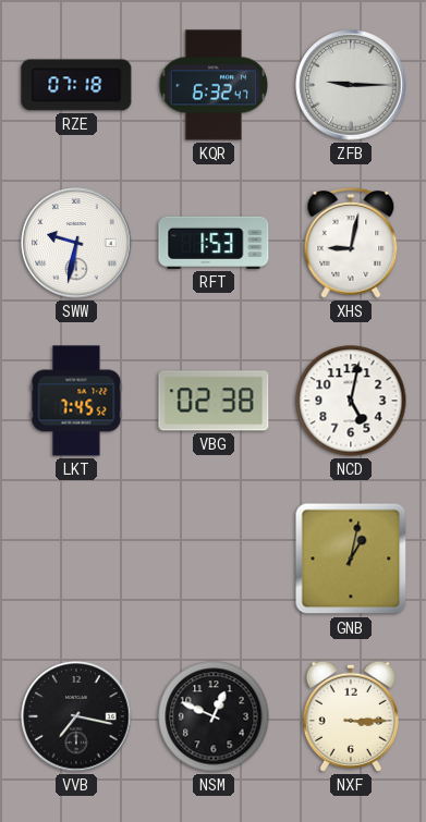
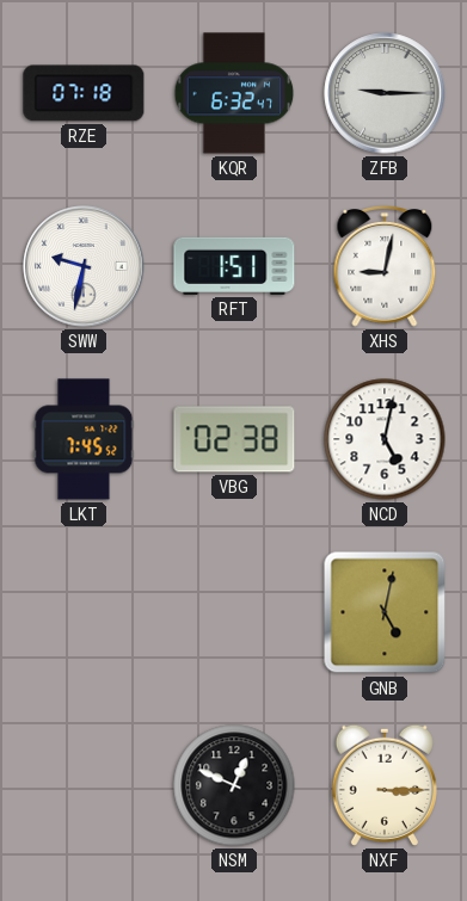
RFT: 1:53 -> 1:51
GNB: 1:02 -> 5:02
VVB: 7:17 -> none
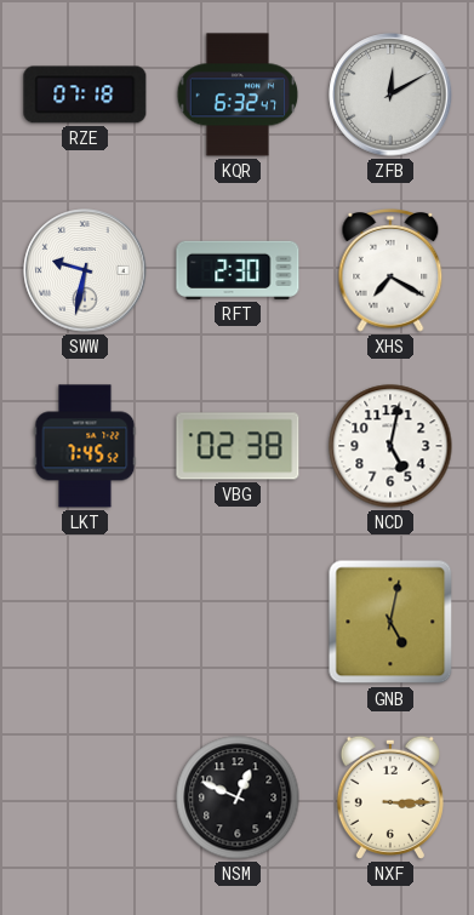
ZFB: 9:15 -> 12:10
RFT: 1:51 -> 2:30
XHS: 9:02 -> 7:20
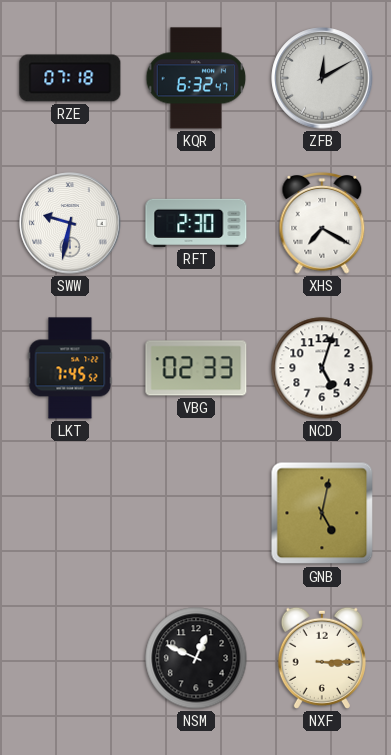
VBG: 02:38 -> 02:33
NCD: 5:02 -> 5:03
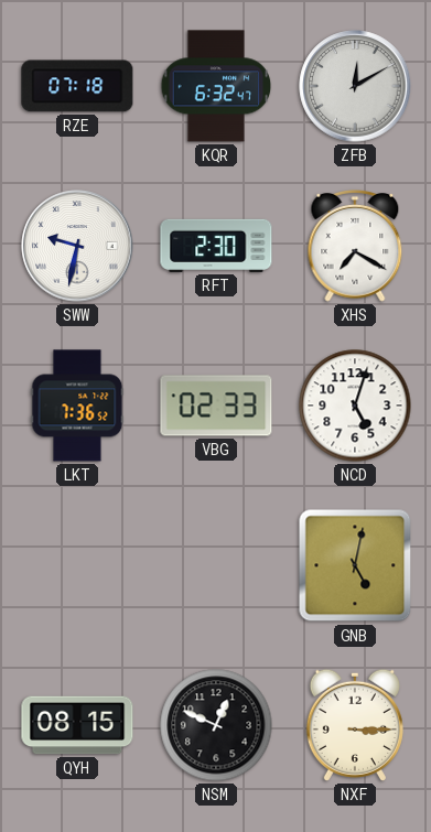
LKT: 7:45 -> 7:36
QYH: none -> 08:15
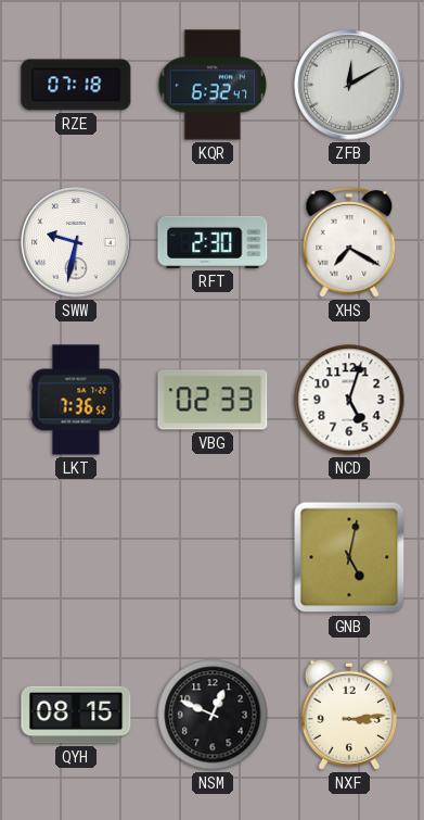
NXF: 3:15 -> 3:14
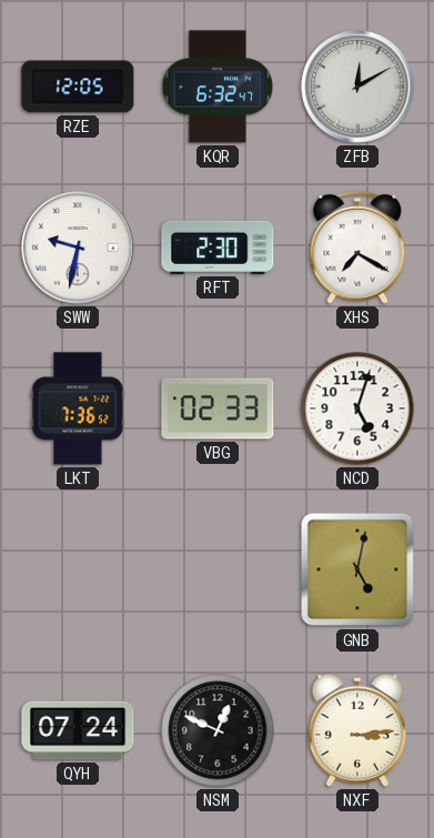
RZE: 07:18 -> 12:05
QYH: 08:15 -> 07:24
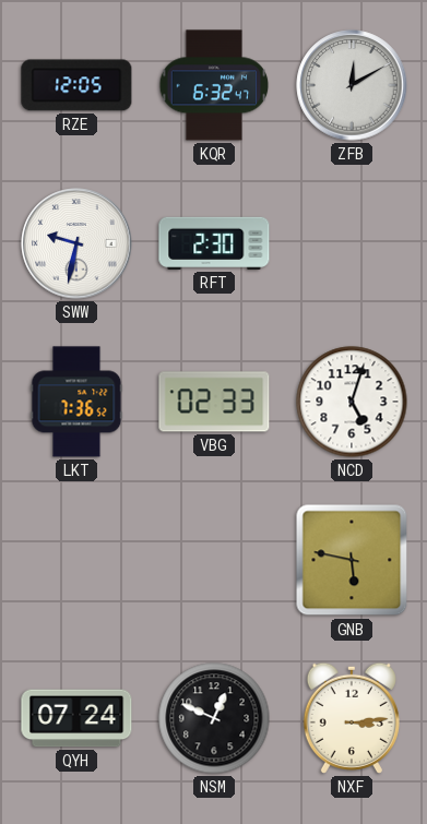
XHS: 7:20 -> none
GNB: 5:02 -> 5:47
